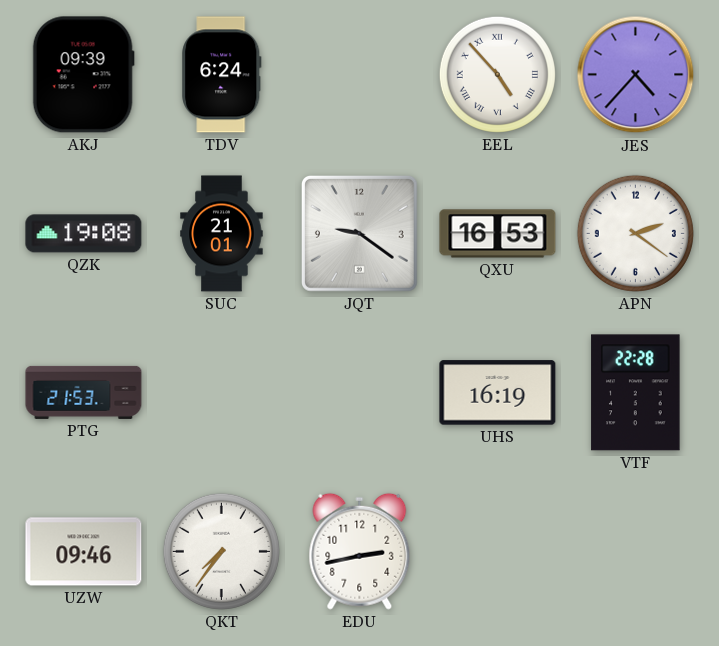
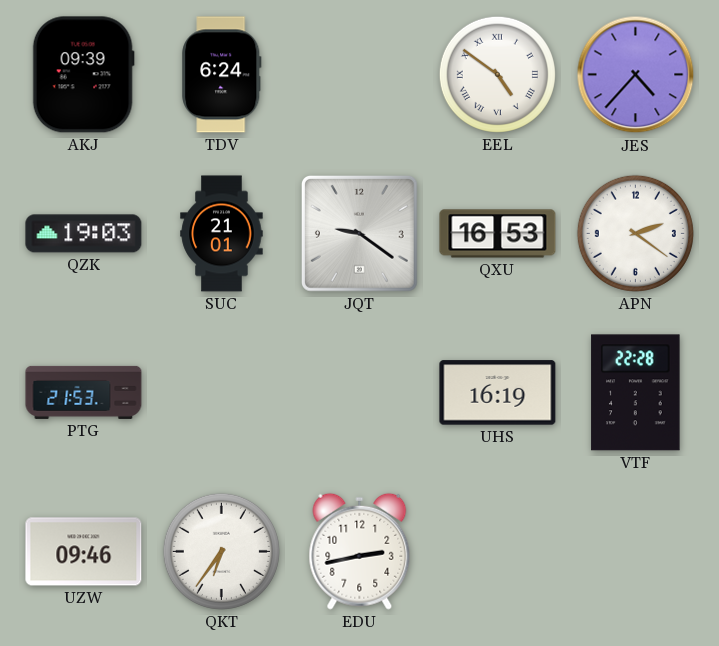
EEL: 4:53 -> 4:51
QZK: 19:08 -> 19:03
QKT: 7:36 -> 6:36
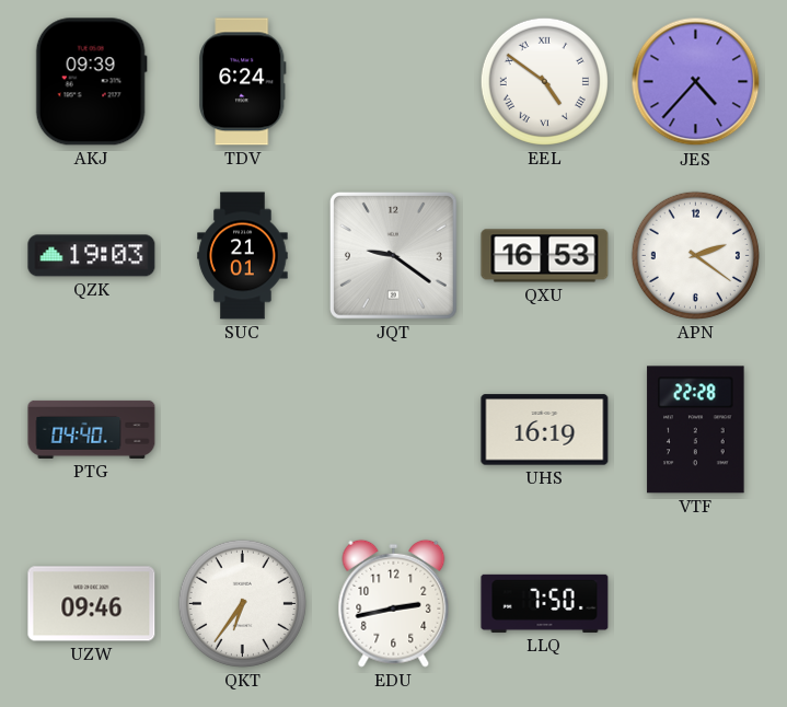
PTG: 21:53 -> 04:40
LLQ: none -> 7:50
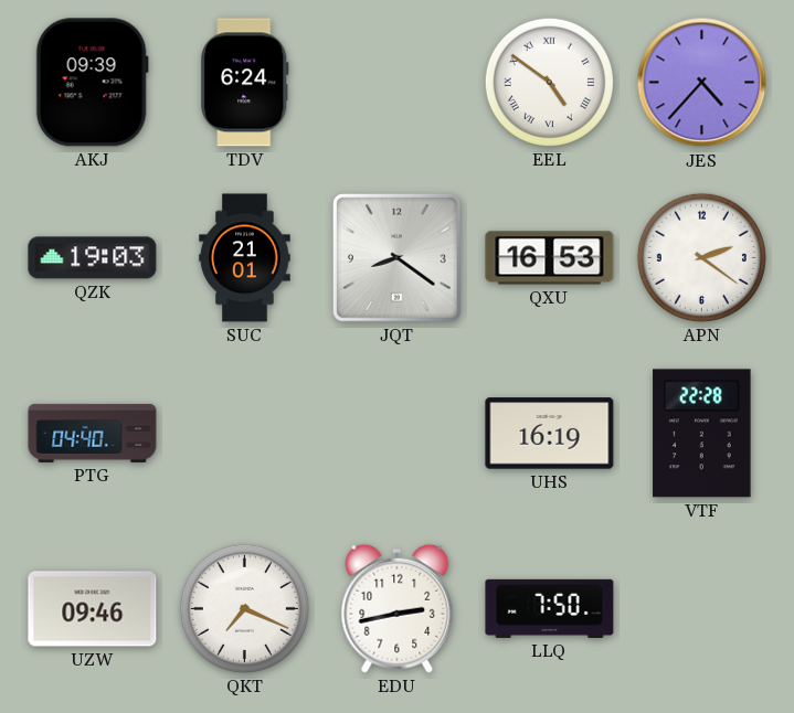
JQT: 9:21 -> 8:21
QKT: 6:36 -> 7:19
